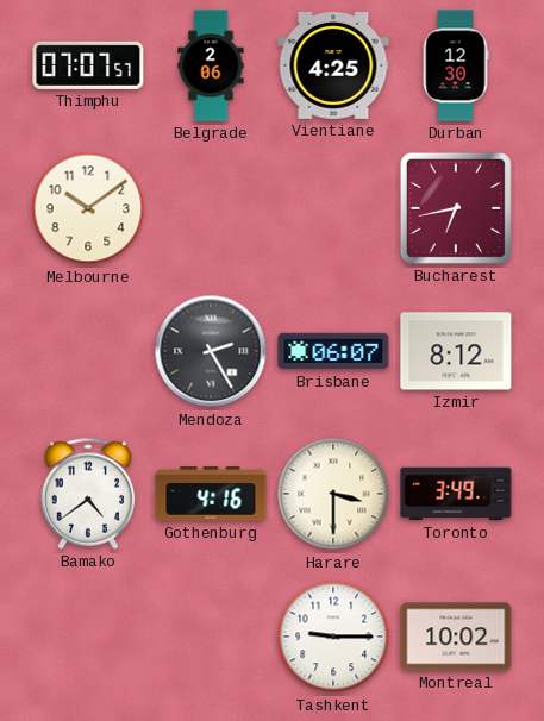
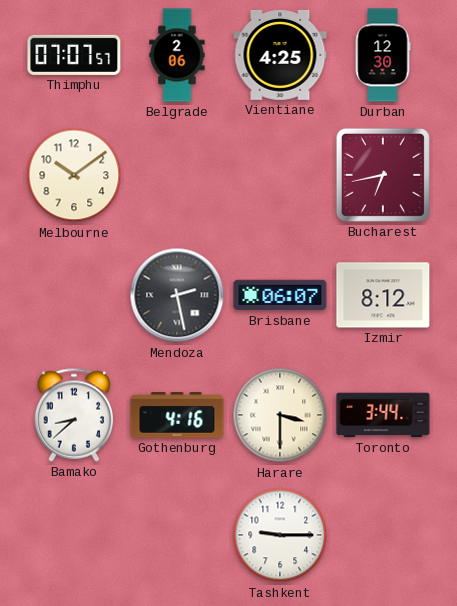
Mendoza: 2:25 -> 2:28
Bamako: 4:39 -> 8:38
Toronto: 3:49 -> 3:44
Montreal: 10:02 -> none
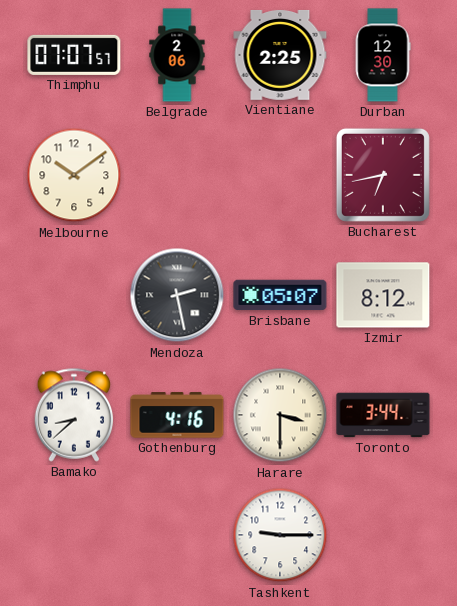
Vientiane: 4:25 -> 2:25
Brisbane: 06:07 -> 05:07
